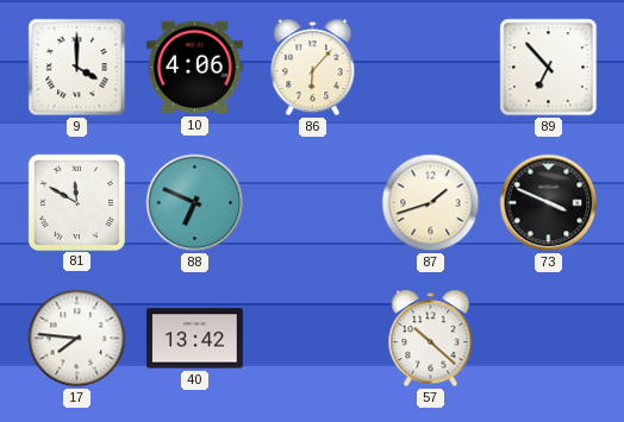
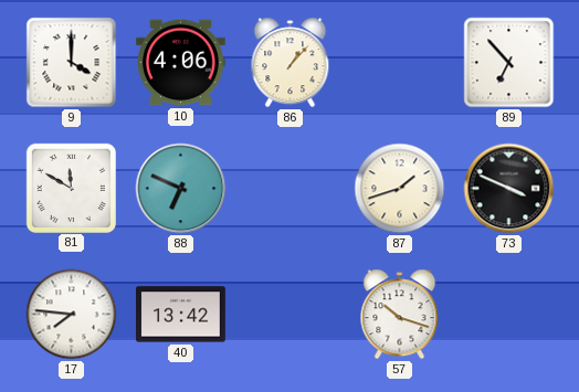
86: 6:07 -> 1:07
57: 10:22 -> 10:18
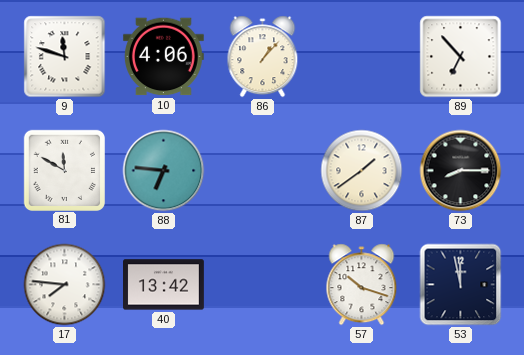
9: 4:00 -> 11:48
88: 6:49 -> 6:46
87: 1:42 -> 1:39
73: 3:49 -> 8:15
53: none -> 11:58
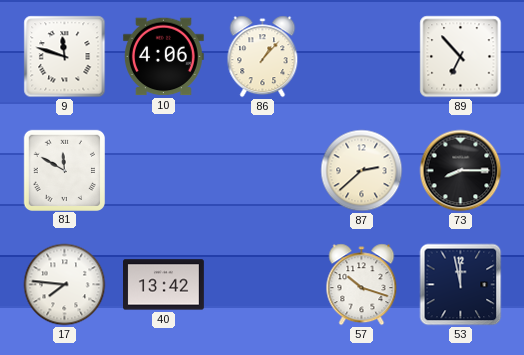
88: 6:46 -> none
87: 1:39 -> 2:38
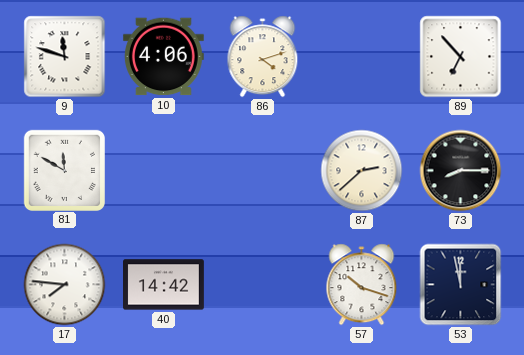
86: 1:07 -> 4:12
40: 13:42 -> 14:42
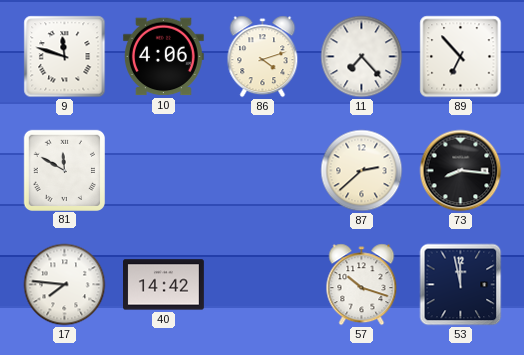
11: none -> 7:23
73: 8:15 -> 8:16
